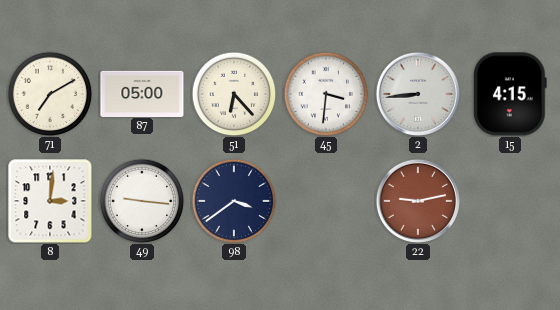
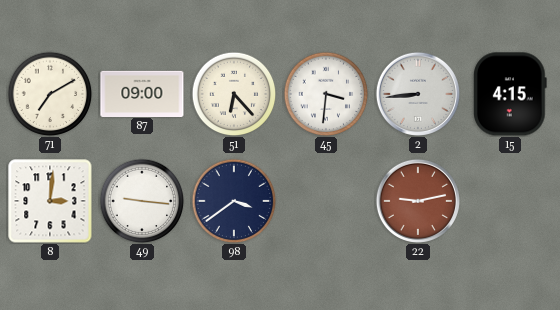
87: 05:00 -> 09:00
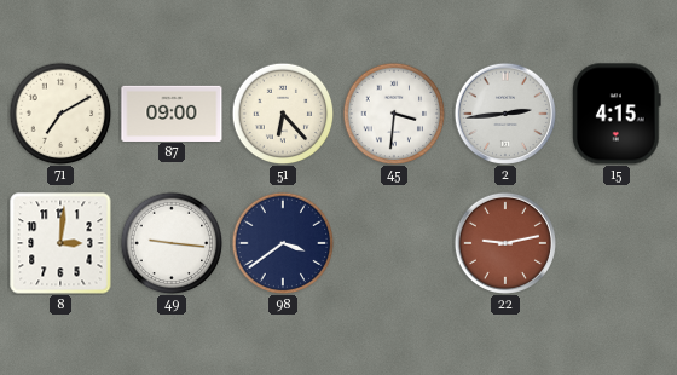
2: 8:44 -> 2:44
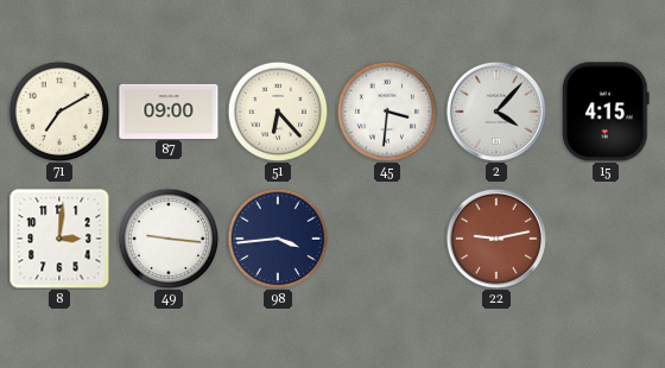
2: 2:44 -> 4:07
98: 3:39 -> 3:44
